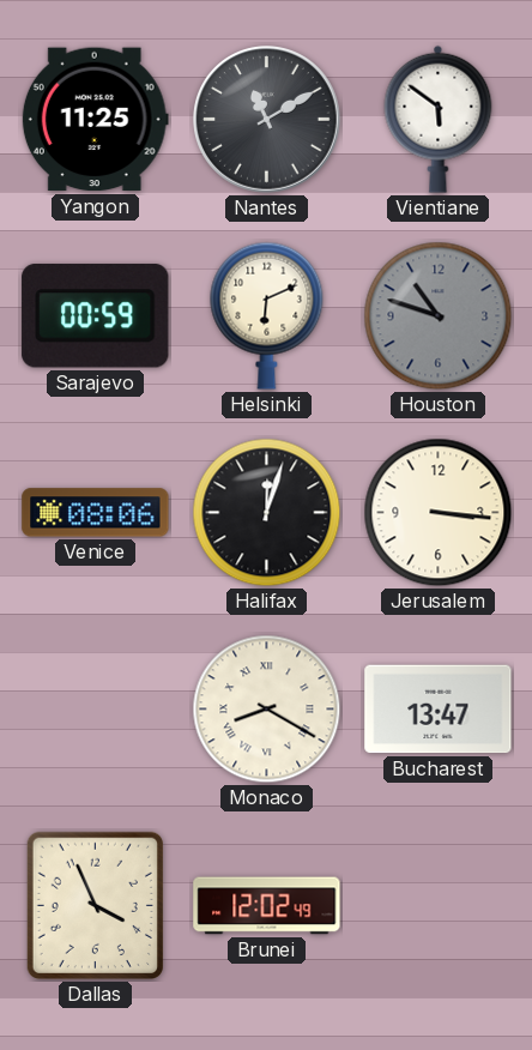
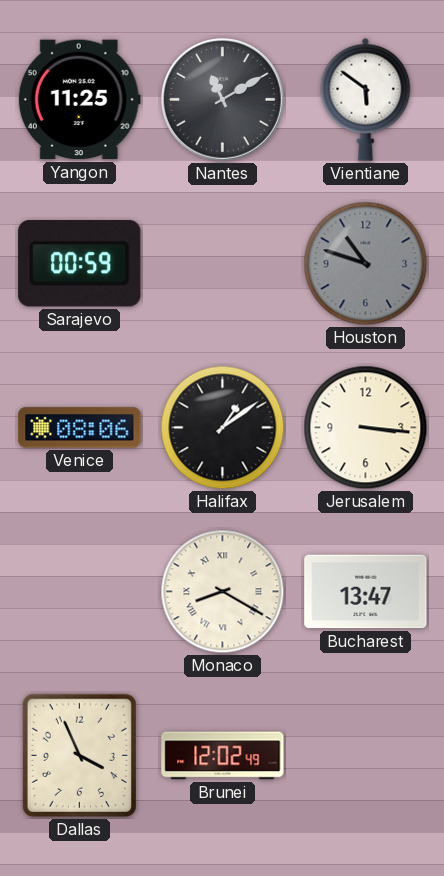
Helsinki: 6:11 -> none
Halifax: 12:03 -> 1:09
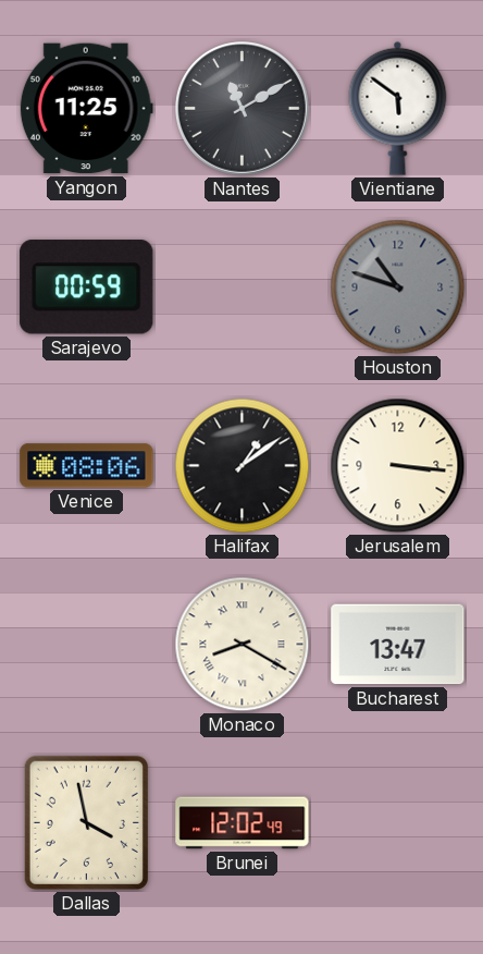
Dallas: 3:56 -> 3:58
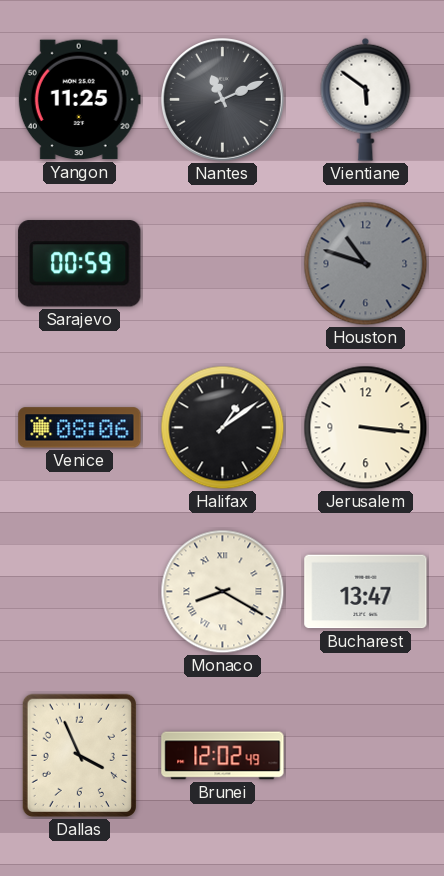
Nantes: 11:10 -> 11:11
Dallas: 3:58 -> 3:56
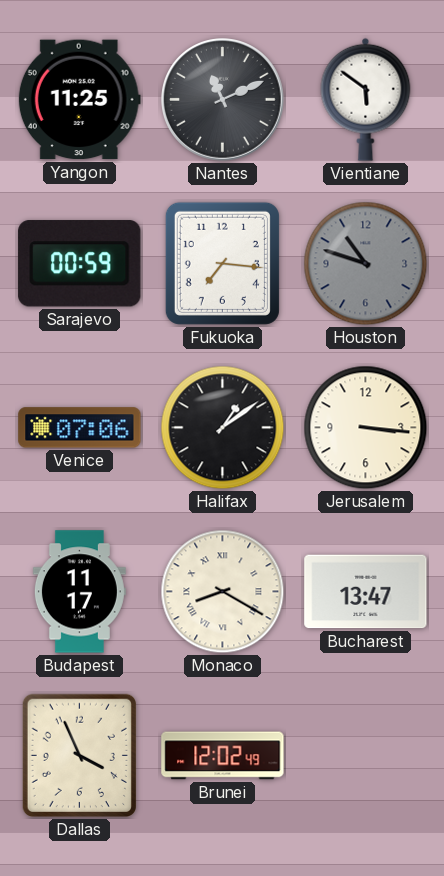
Fukuoka: none -> 7:16
Venice: 08:06 -> 07:06
Budapest: none -> 11:17
